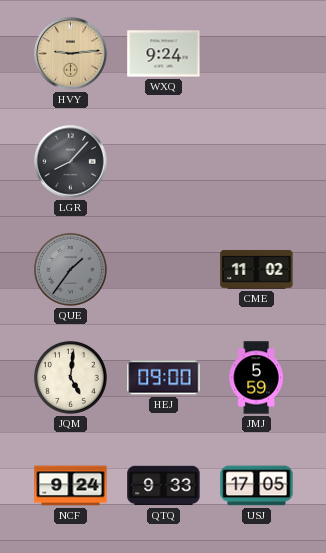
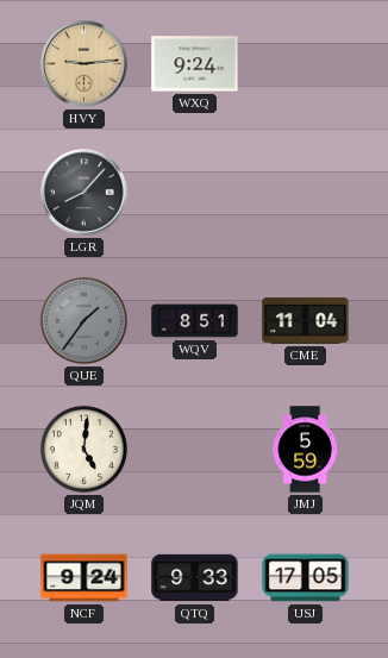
WQV: none -> 8:51
CME: 11:02 -> 11:04
HEJ: 09:00 -> none
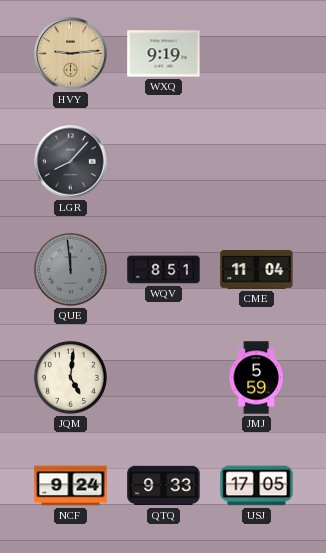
WXQ: 9:24 -> 9:19
QUE: 1:36 -> 11:59
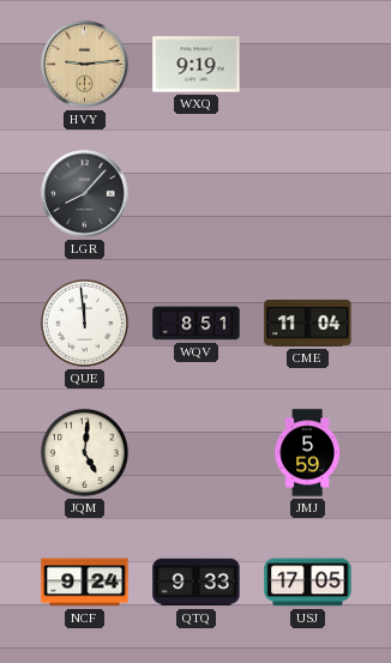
QUE dial: grey -> white
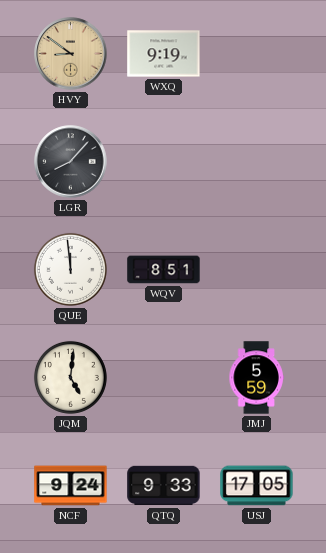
HVY: 9:14 -> 8:51
CME: 11:04 -> none
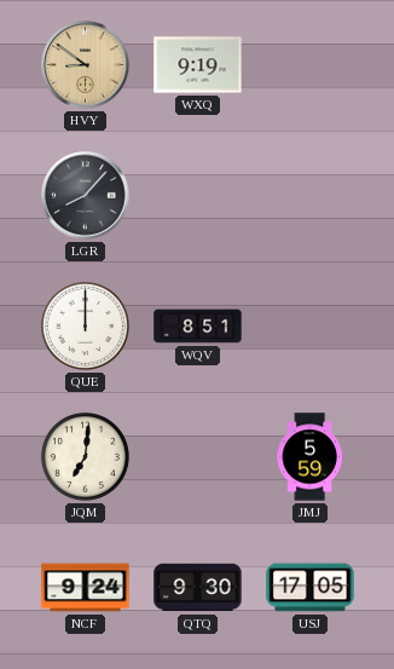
QUE: 11:59 -> 12:00
JQM: 5:01 -> 7:01
QTQ: 9:33 -> 9:30
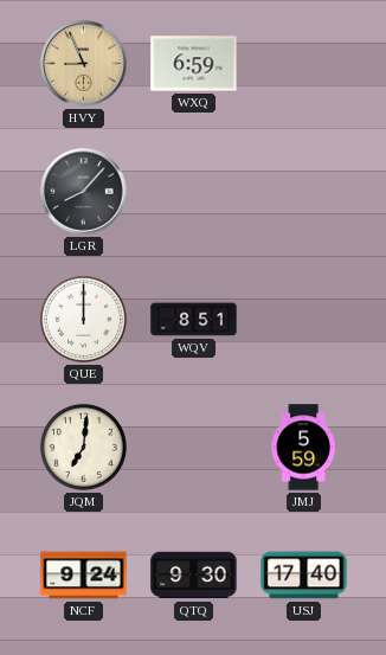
HVY: 8:51 -> 8:56
WXQ: 9:19 -> 6:59
USJ: 17:05 -> 17:40
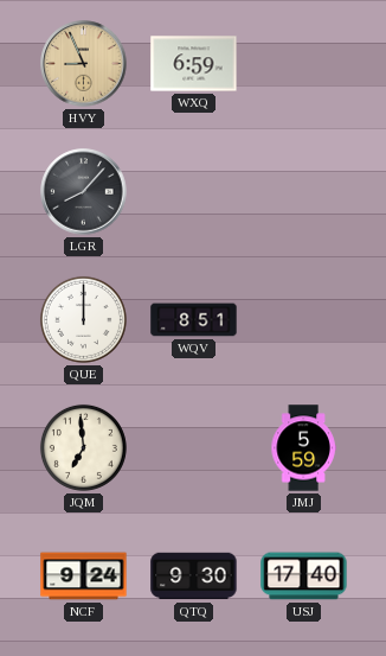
JQM: 7:01 -> 6:59
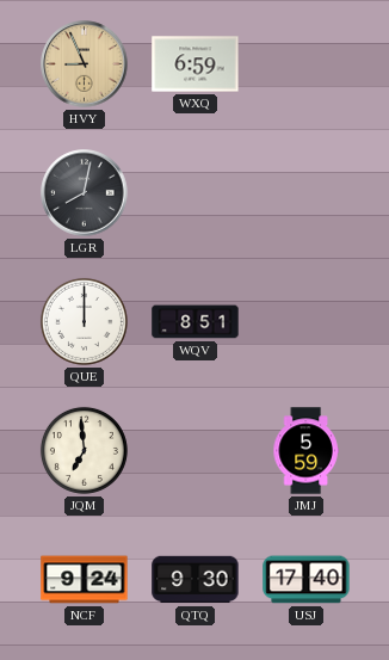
LGR: 8:07 -> 8:02
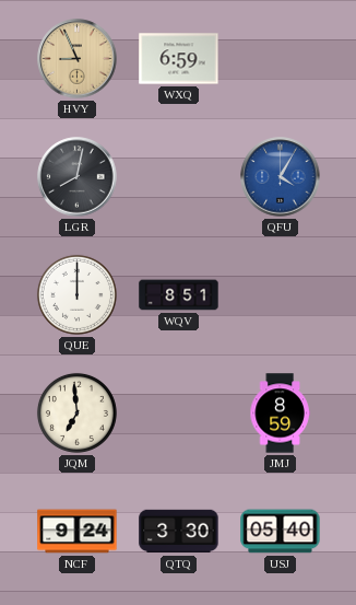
QFU: none -> 4:05
JMJ: 5:59 -> 8:59
QTQ: 9:30 -> 3:30
USJ: 17:40 -> 05:40
